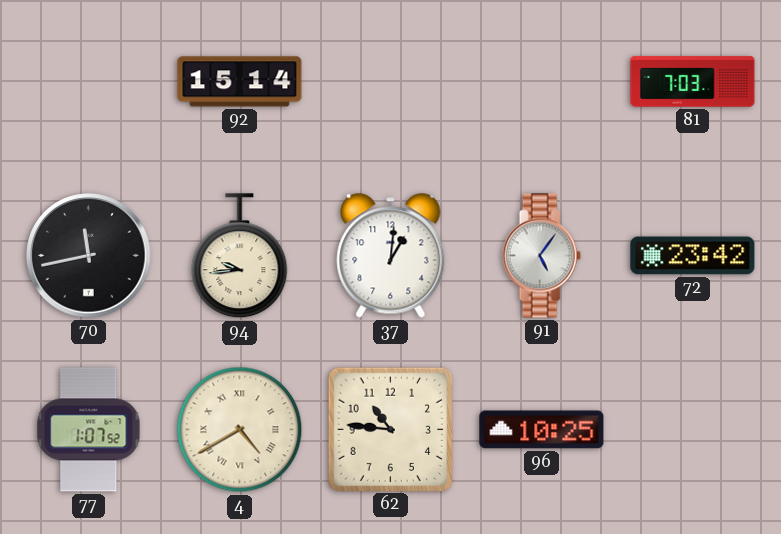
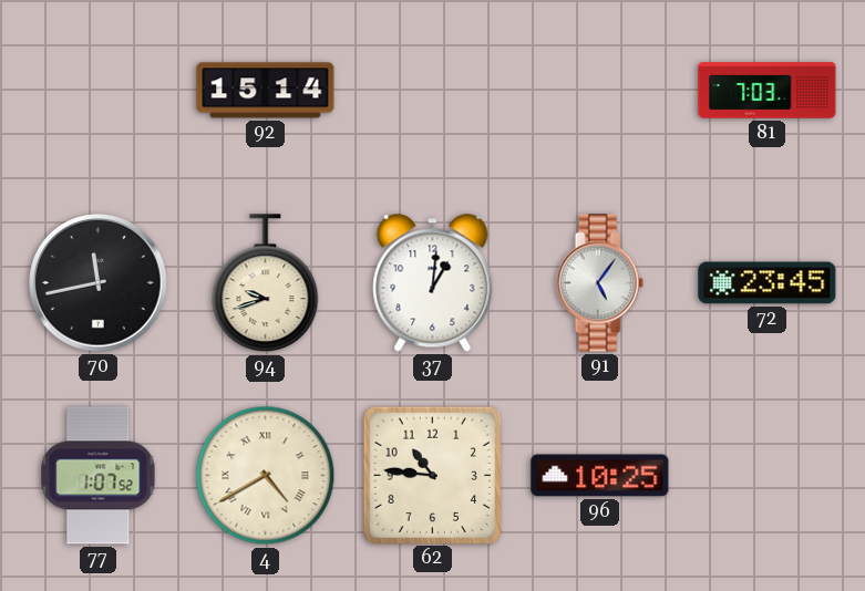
94: 9:44 -> 9:42
72: 23:42 -> 23:45
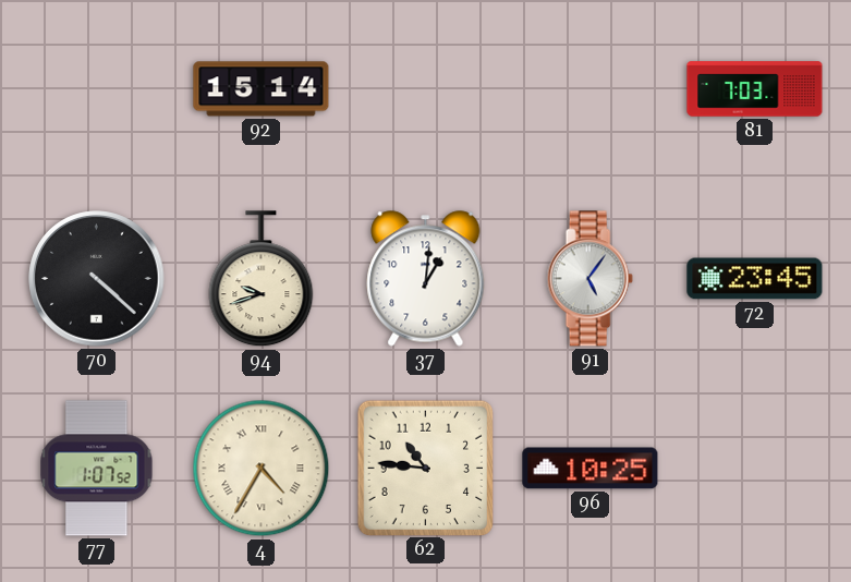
70: 11:43 -> 4:22
4: 4:40 -> 4:35
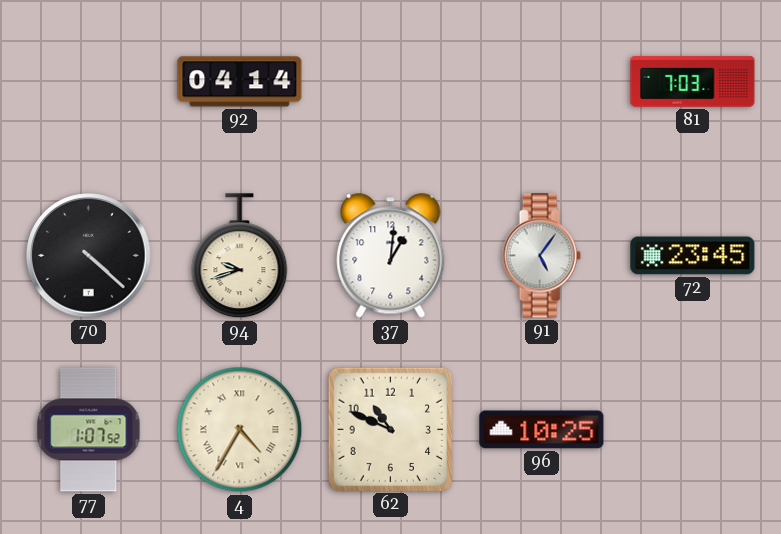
92: 15:14 -> 04:14
62: 10:46 -> 10:49
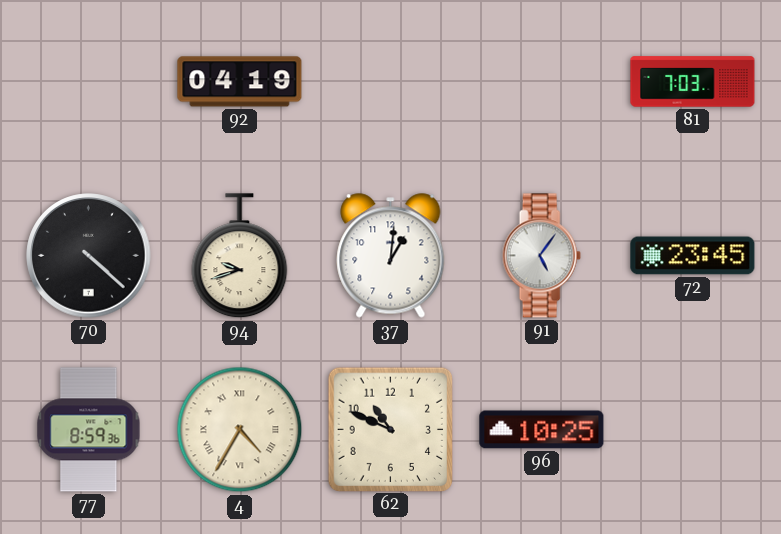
92: 04:14 -> 04:19
77: 1:07 -> 8:59
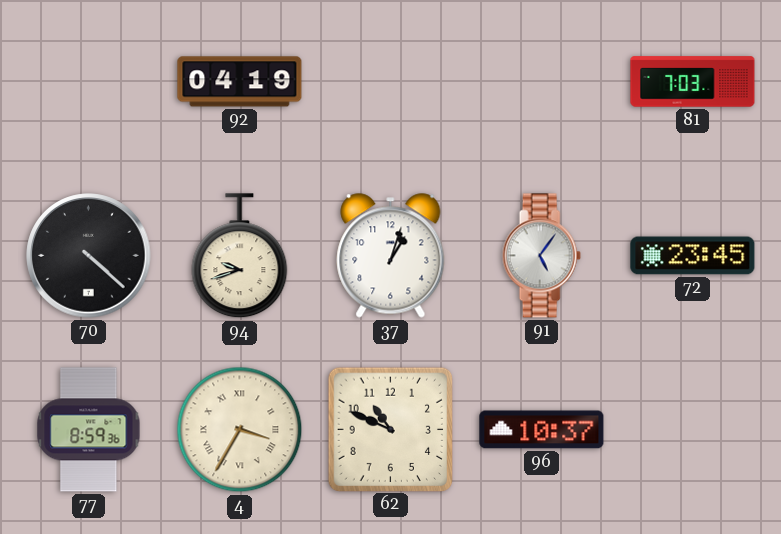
37: 1:01 -> 1:03
4: 4:35 -> 3:35
96: 10:25 -> 10:37
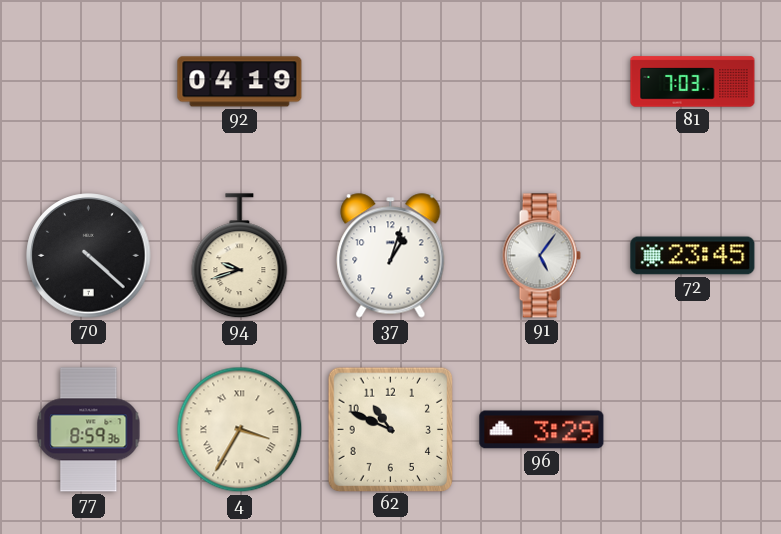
96: 10:37 -> 3:29
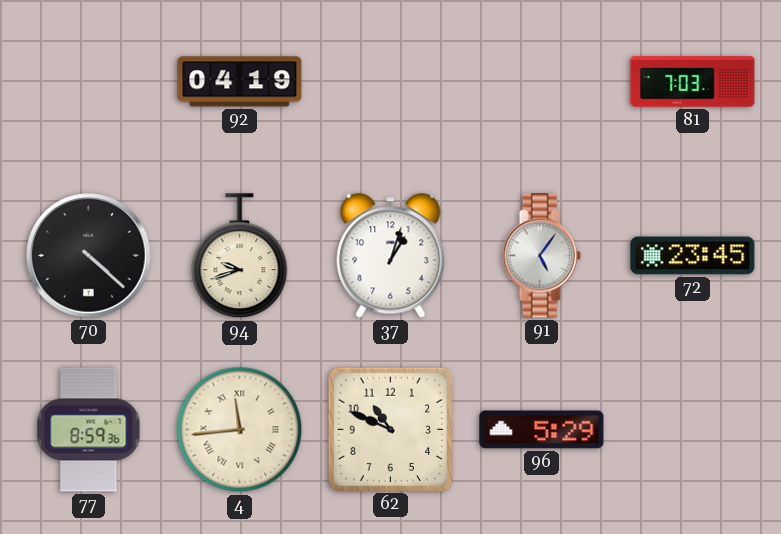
4: 3:35 -> 11:44
96: 3:29 -> 5:29
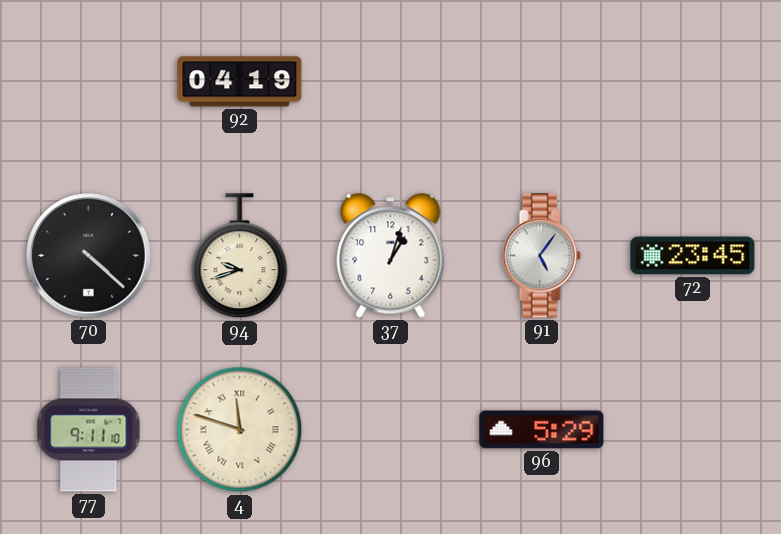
81: 7:03 -> none
77: 8:59 -> 9:11
4: 11:44 -> 11:48
62: 10:49 -> none
